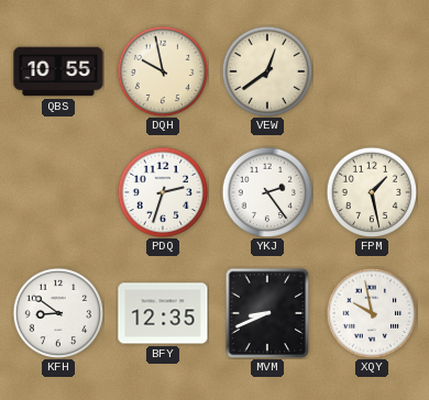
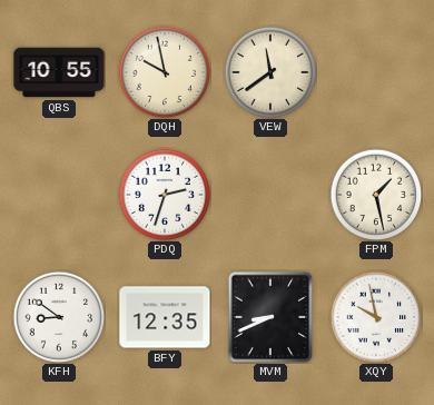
VEW: 12:39 -> 11:39
YKJ: 2:24 -> none
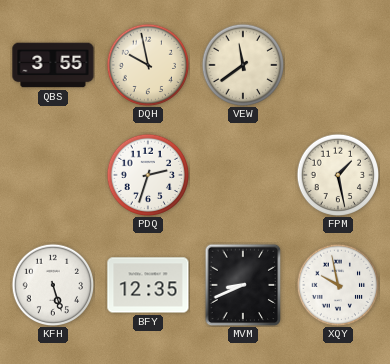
QBS: 10:55 -> 3:55
KFH: 8:51 -> 5:27
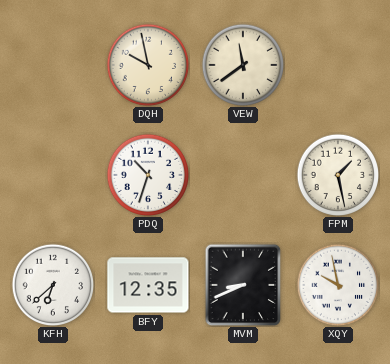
QBS: 3:55 -> none
PDQ: 2:33 -> 10:33
KFH: 5:27 -> 6:38
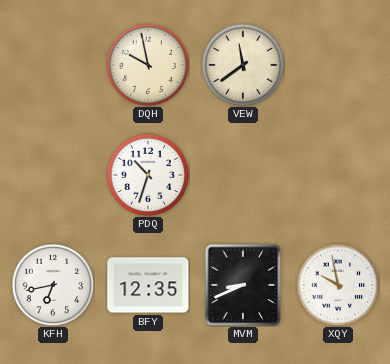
FPM: 1:28 -> none
KFH: 6:38 -> 6:43
